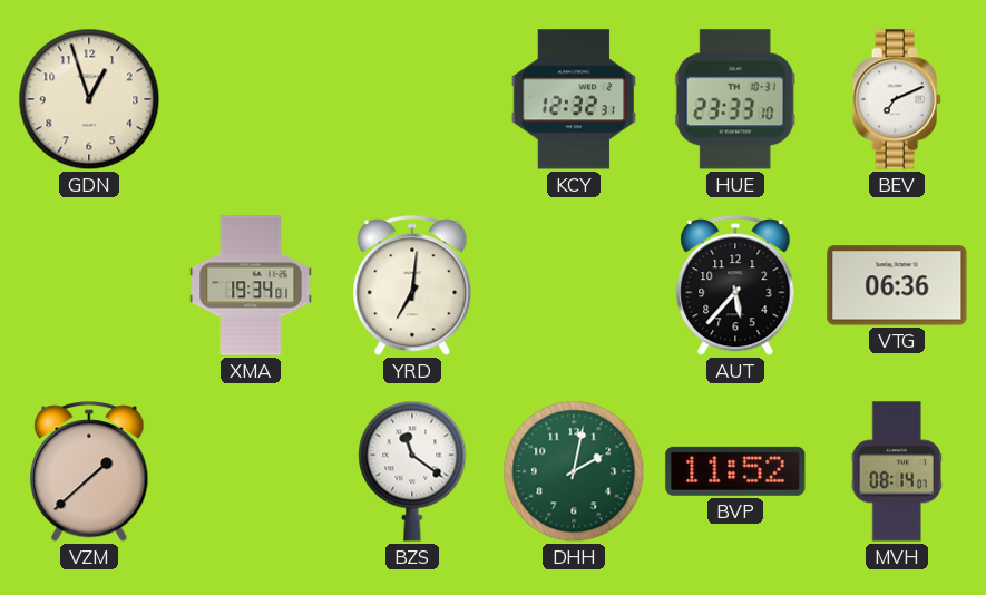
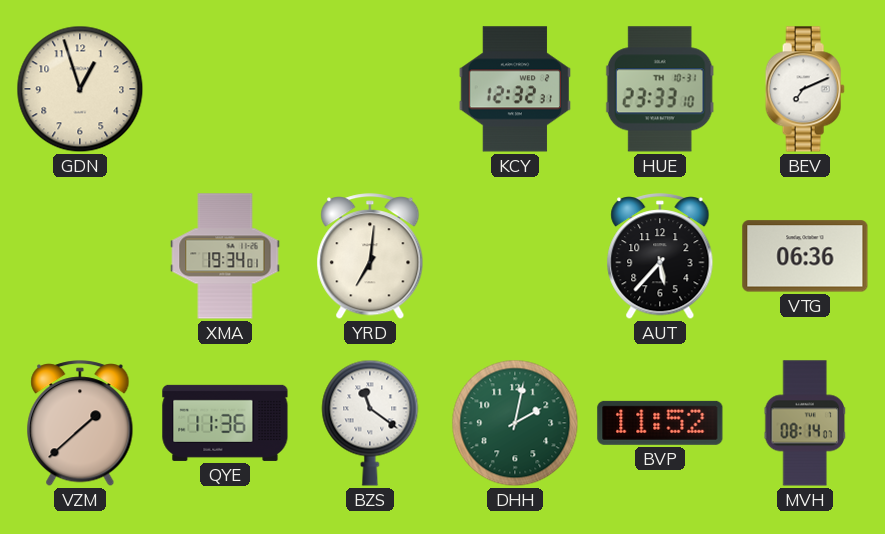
QYE: none -> 11:36
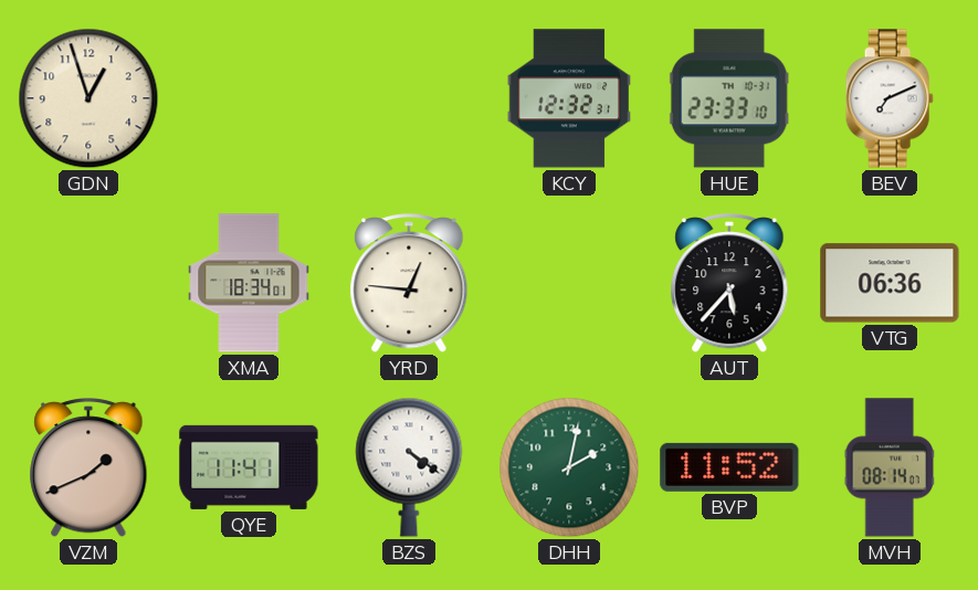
XMA: 19:34 -> 18:34
YRD: 7:01 -> 12:46
VZM: 1:38 -> 1:41
QYE: 11:36 -> 11:41
BZS: 11:21 -> 4:21
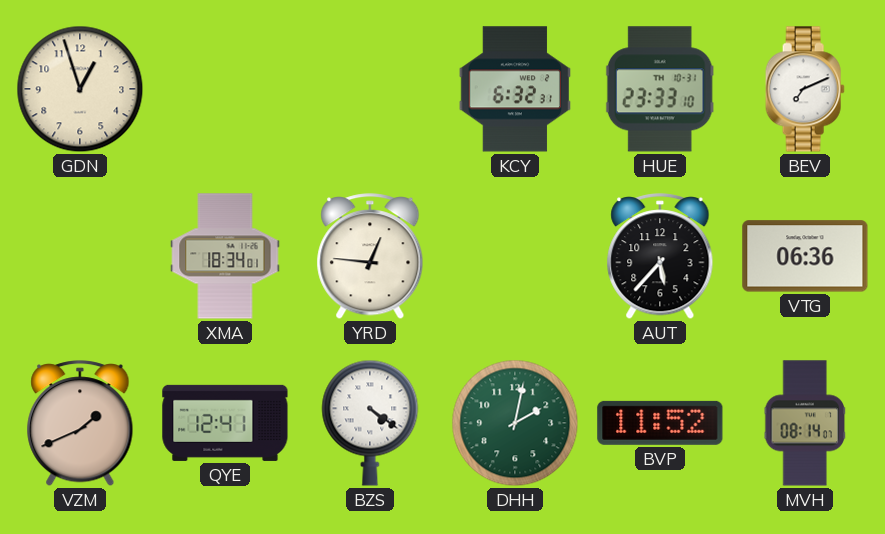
KCY: 12:32 -> 6:32
QYE: 11:41 -> 12:41
